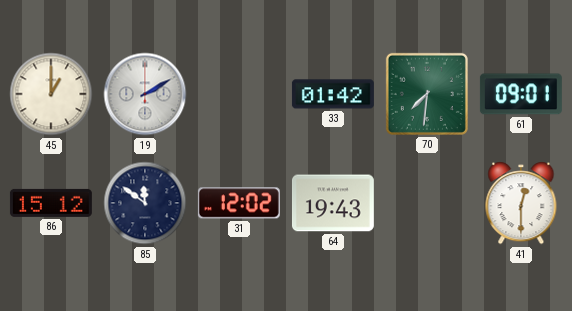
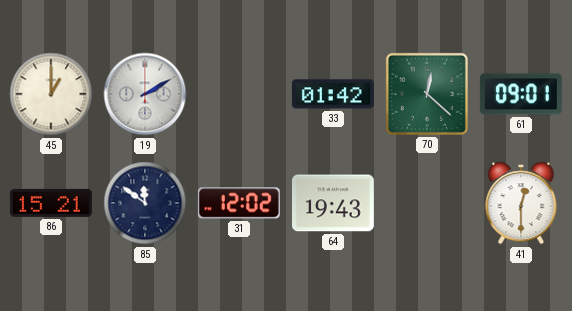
70: 7:31 -> 12:22
86: 15:12 -> 15:21
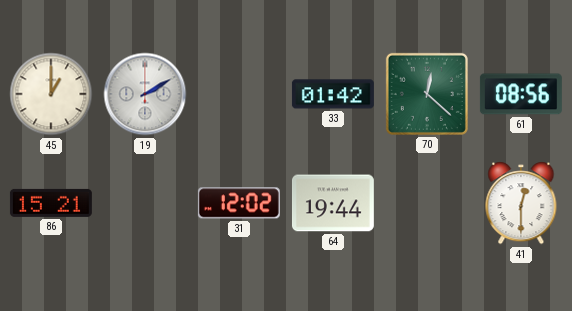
61: 09:01 -> 08:56
85: 11:51 -> none
64: 19:43 -> 19:44
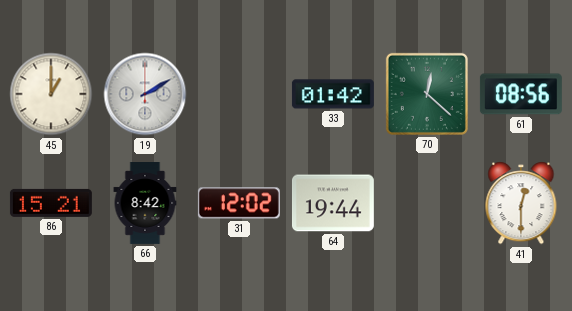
66: none -> 8:42
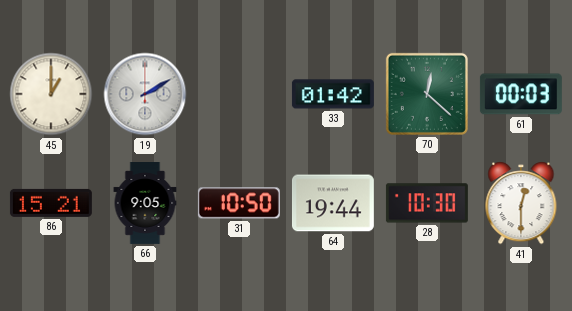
61: 08:56 -> 00:03
66: 8:42 -> 9:05
31: 12:02 -> 10:50
28: none -> 10:30
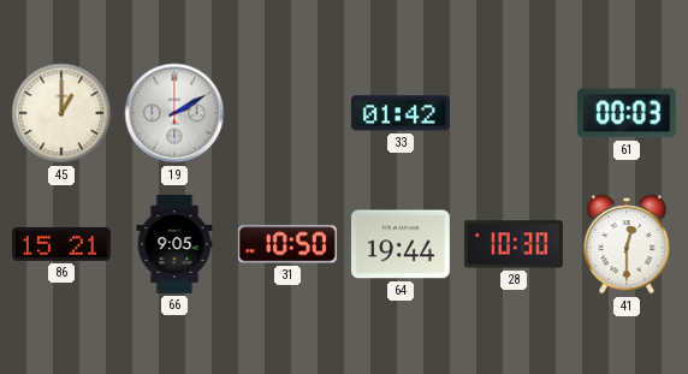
70: 12:22 -> none
